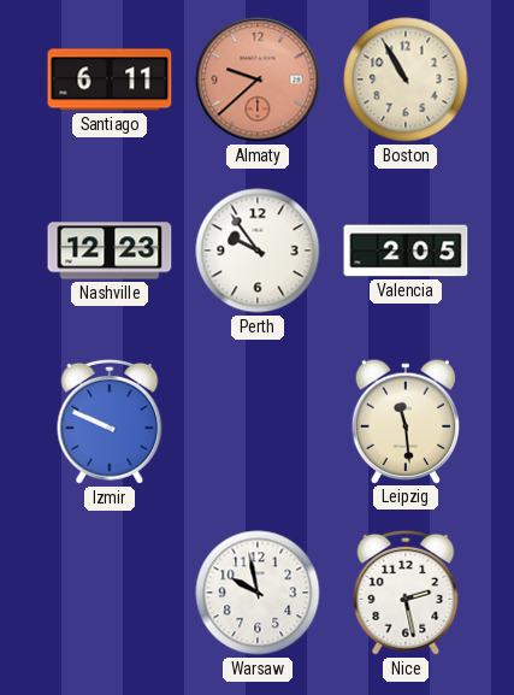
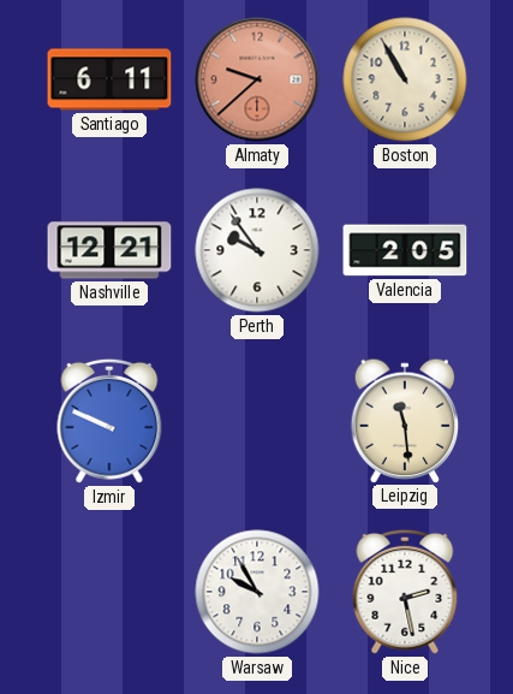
Nashville: 12:23 -> 12:21
Warsaw: 9:58 -> 9:55
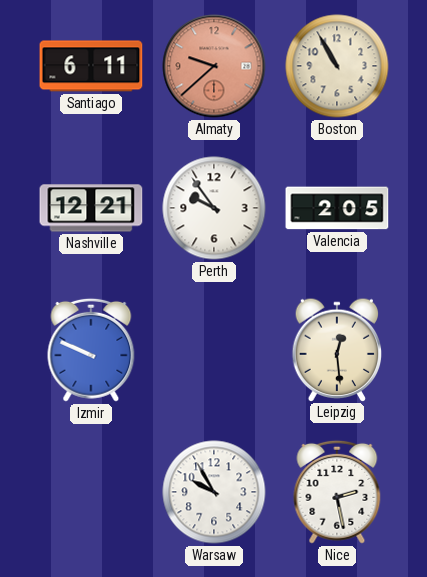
Leipzig: 11:29 -> 12:29
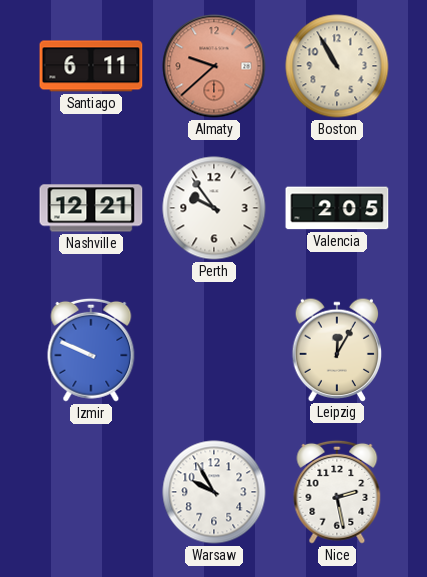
Leipzig: 12:29 -> 12:05
